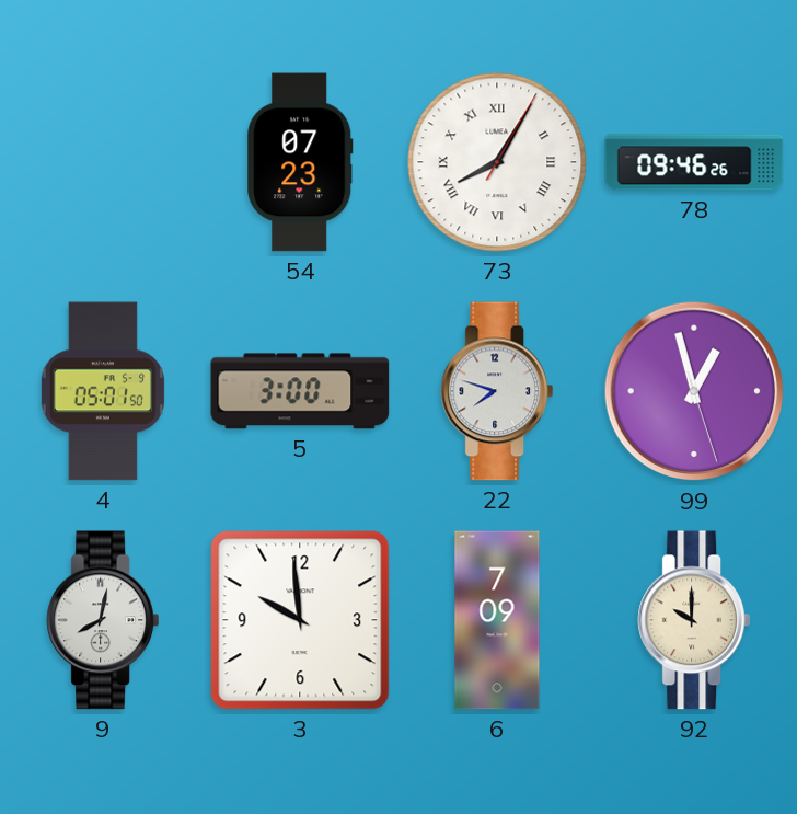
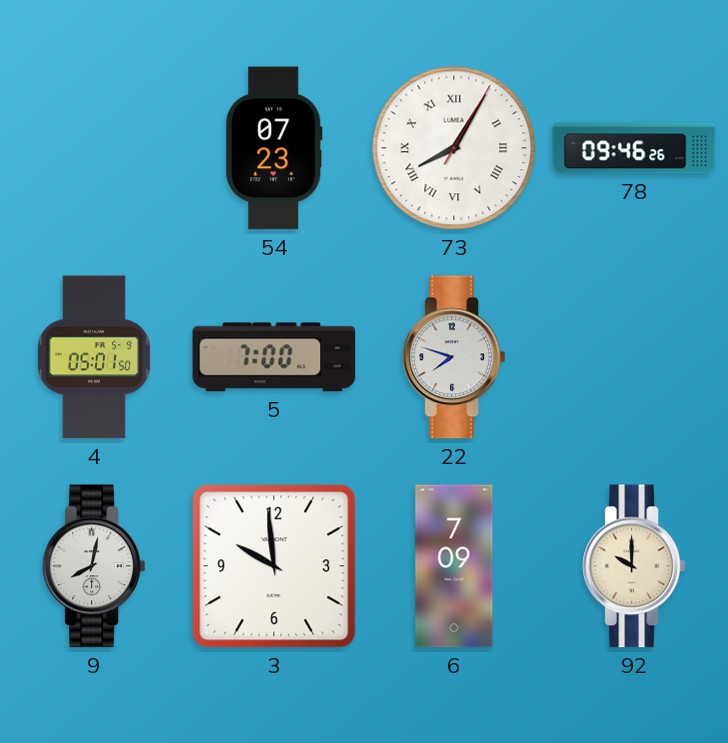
5: 3:00 -> 7:00
99: 12:57 -> none
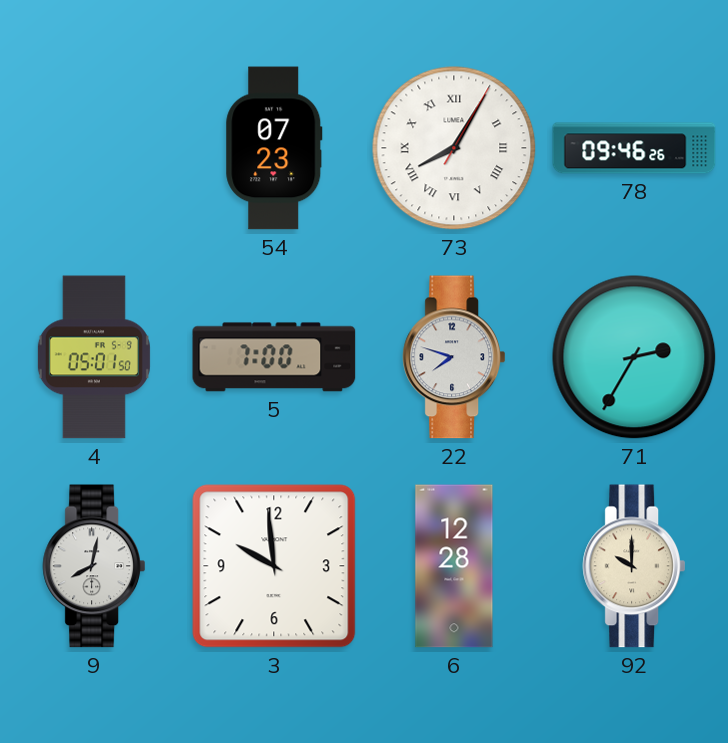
71: none -> 2:35
6: 7:09 -> 12:28
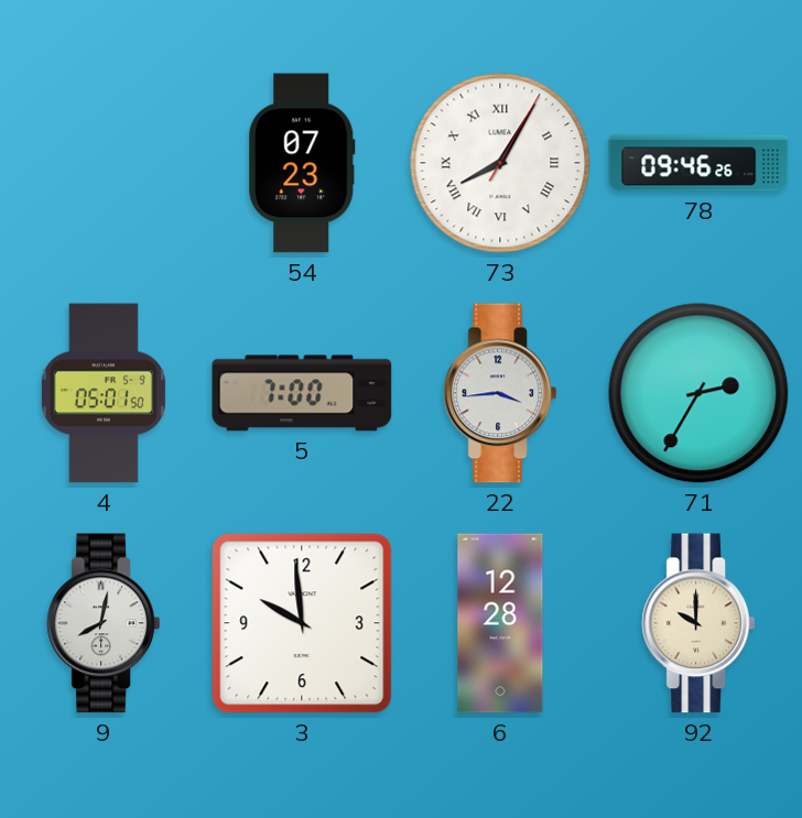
22: 7:48 -> 3:44
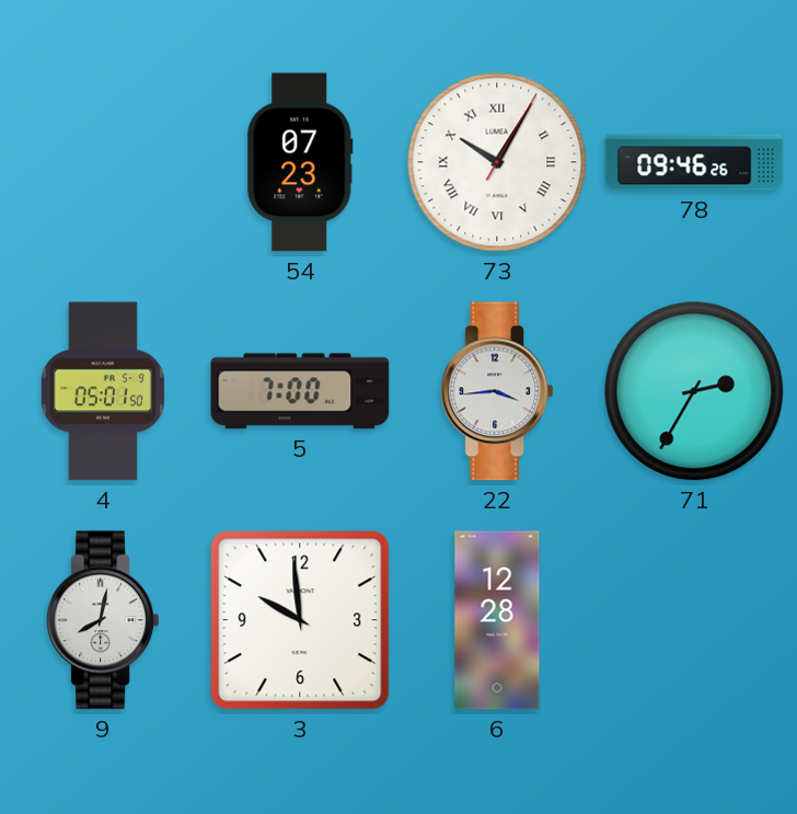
73: 8:05 -> 10:05
92: 10:00 -> none
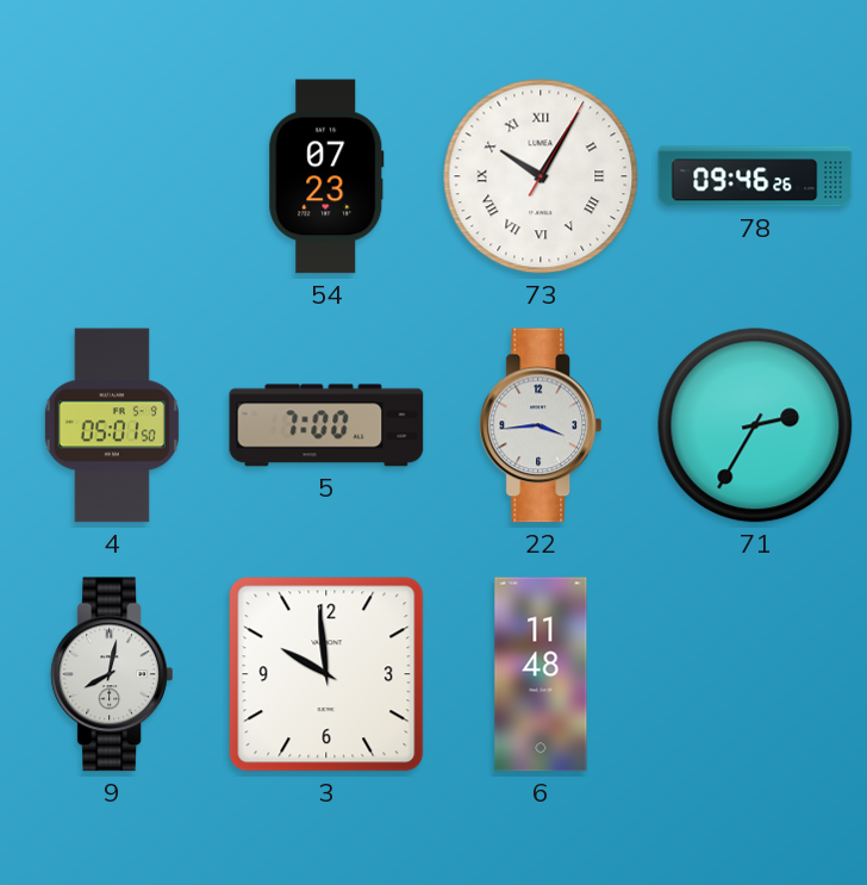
6: 12:28 -> 11:48
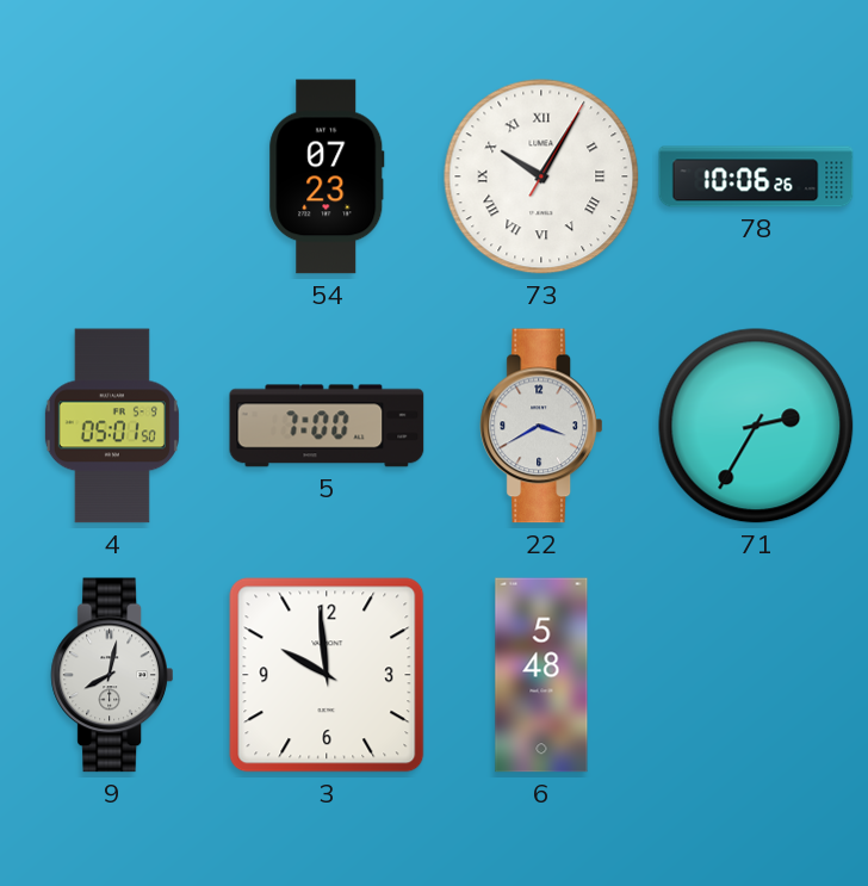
78: 09:46 -> 10:06
22: 3:44 -> 3:40
6: 11:48 -> 5:48
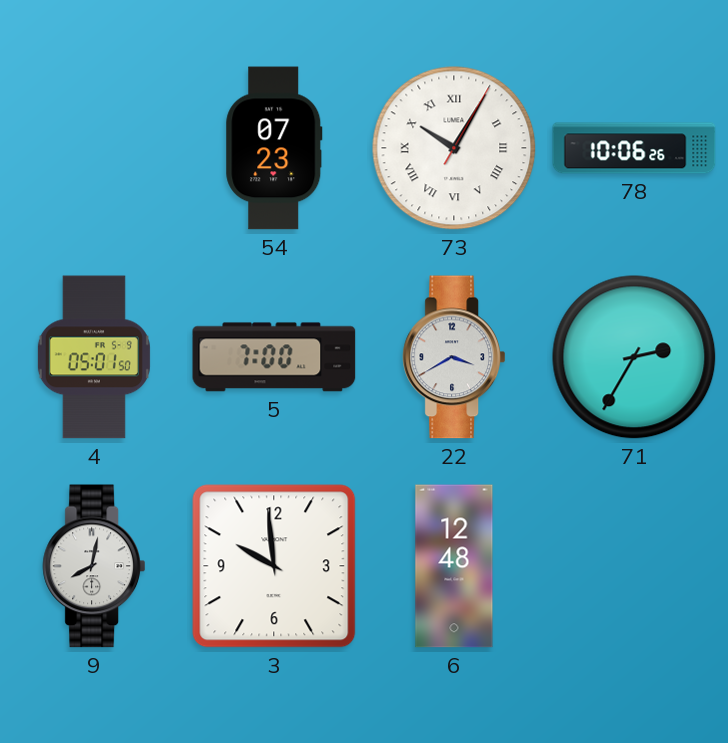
6: 5:48 -> 12:48
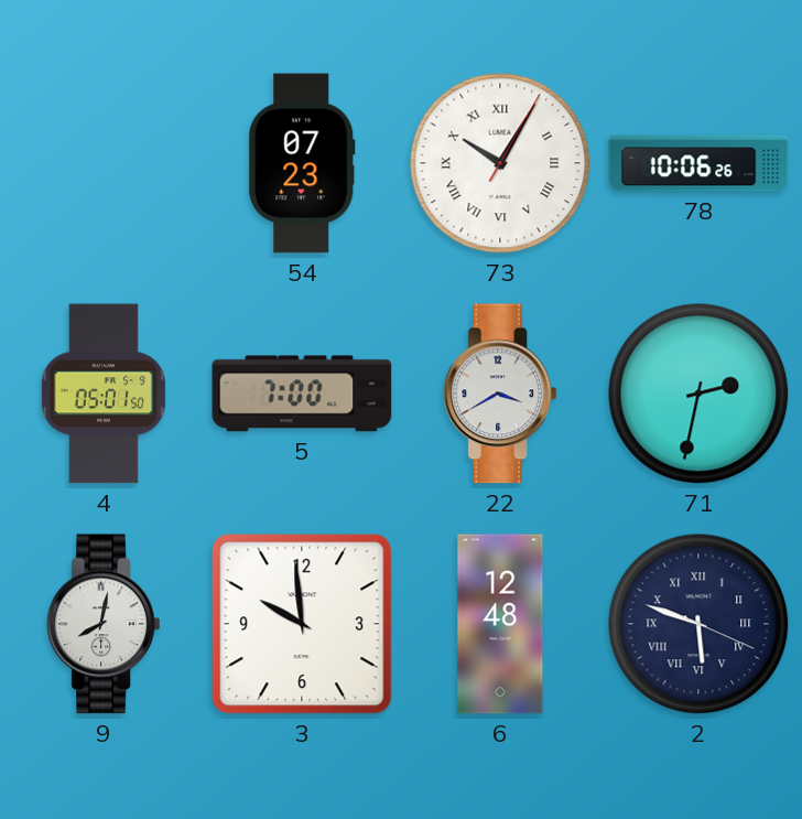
71: 2:35 -> 2:32
2: none -> 5:48
